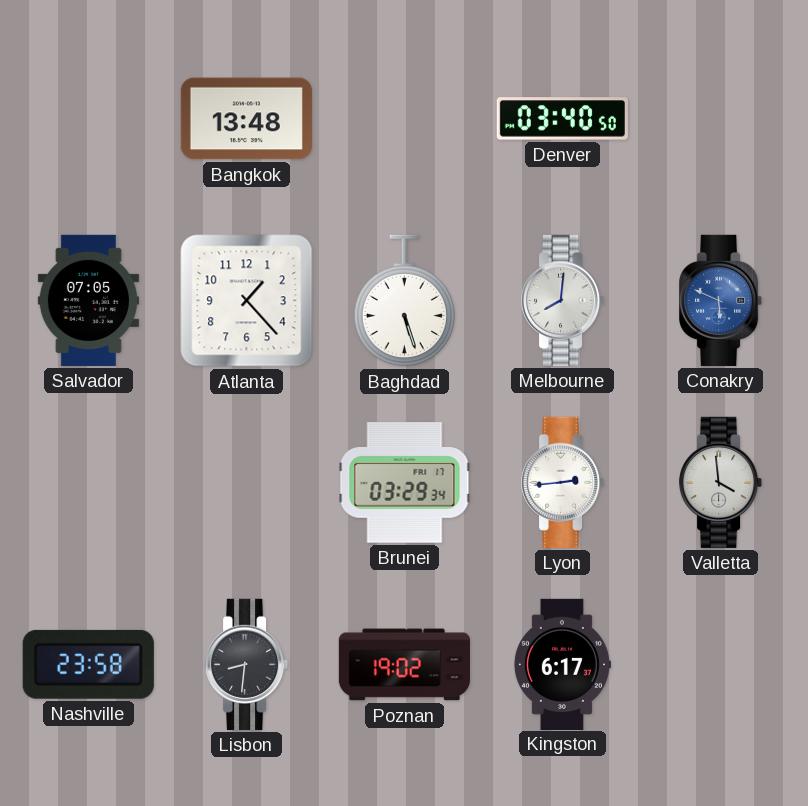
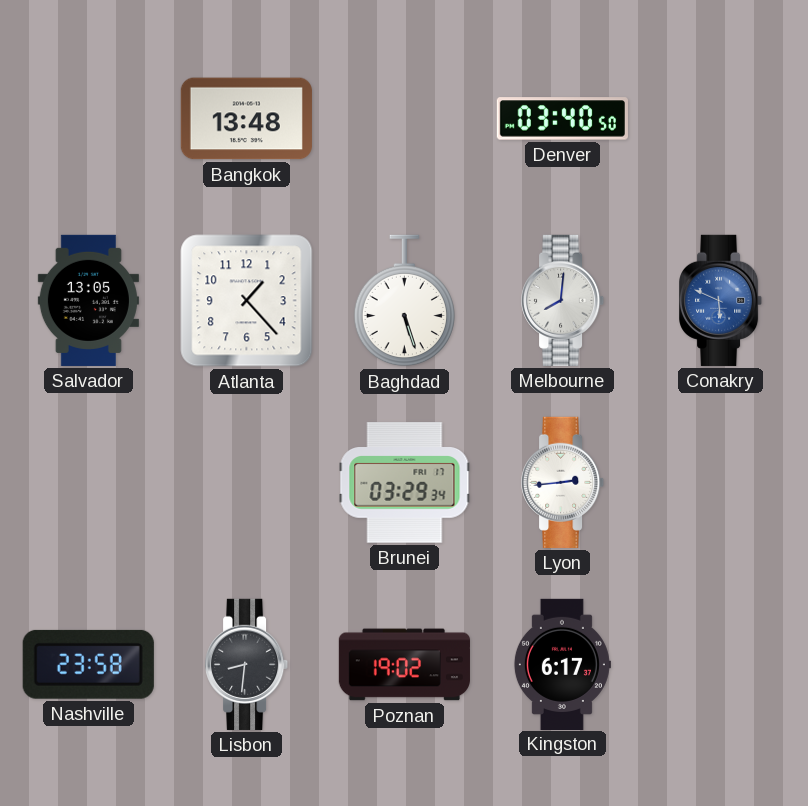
Salvador: 07:05 -> 13:05
Valletta: 3:59 -> none
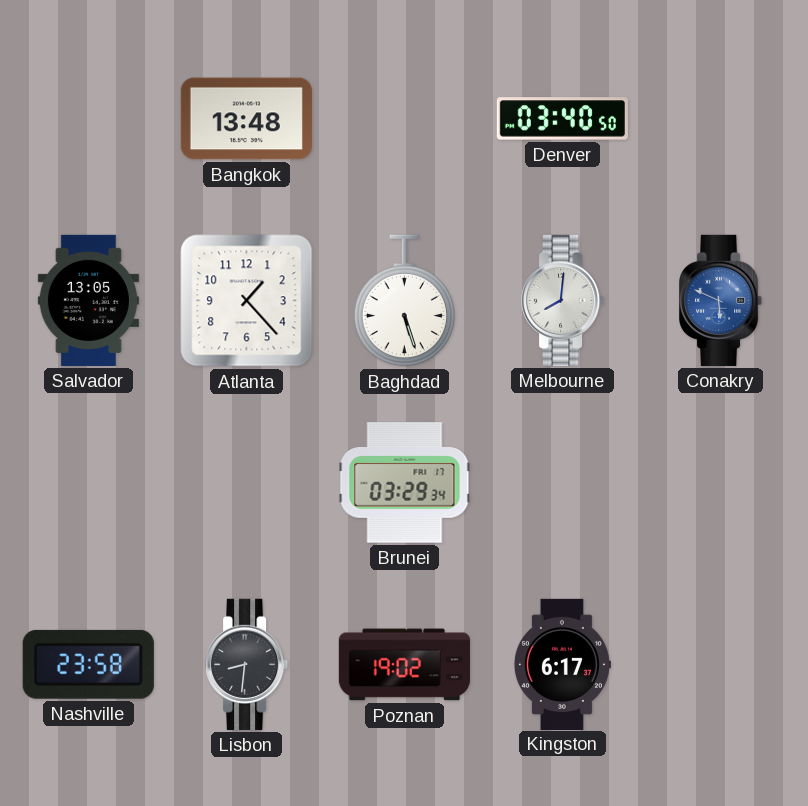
Lyon: 2:44 -> none
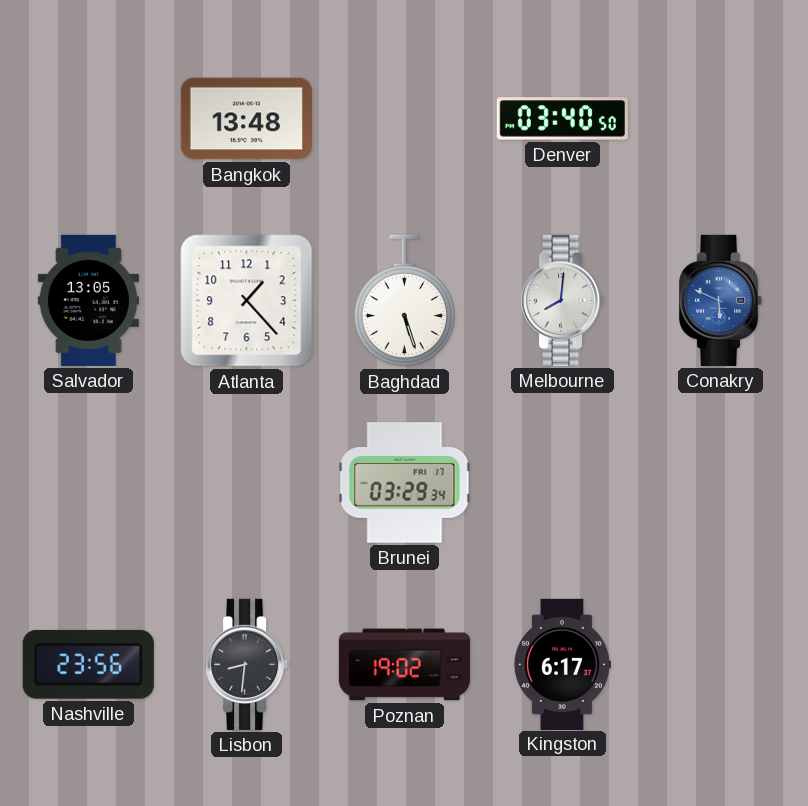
Nashville: 23:58 -> 23:56
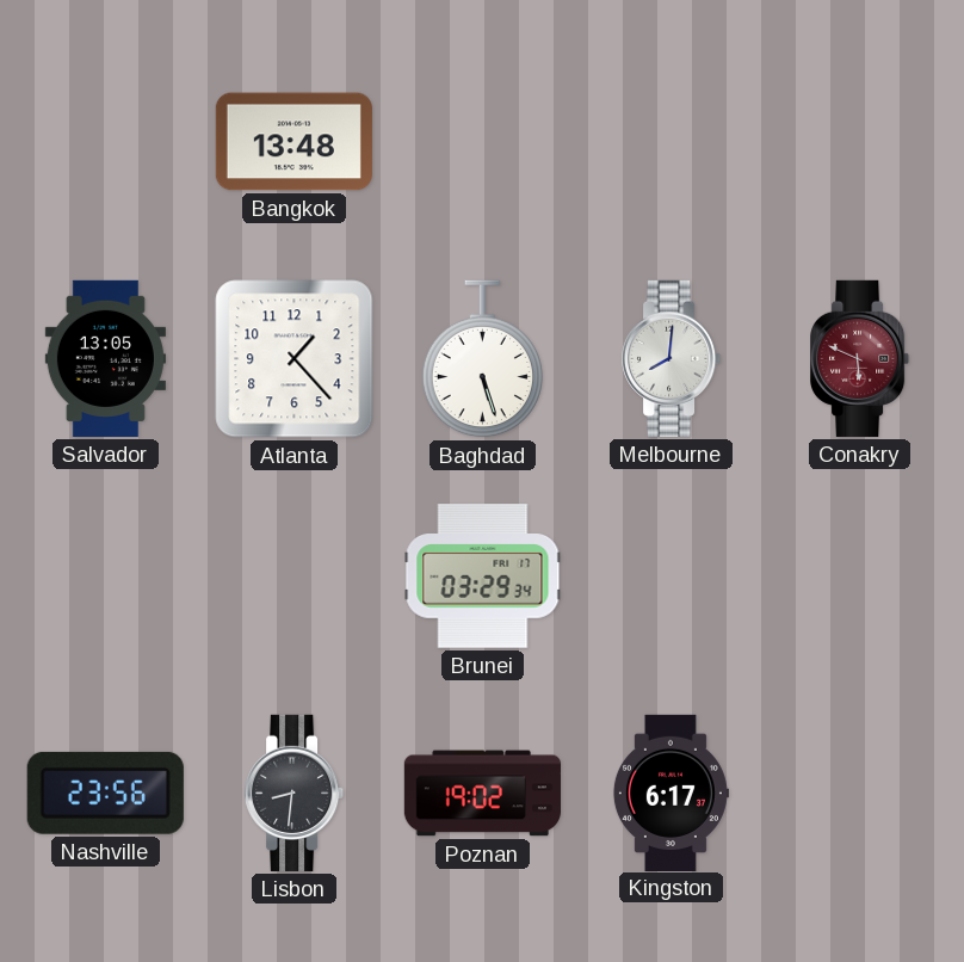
Denver: 03:40 -> none
Conakry dial: blue -> burgundy
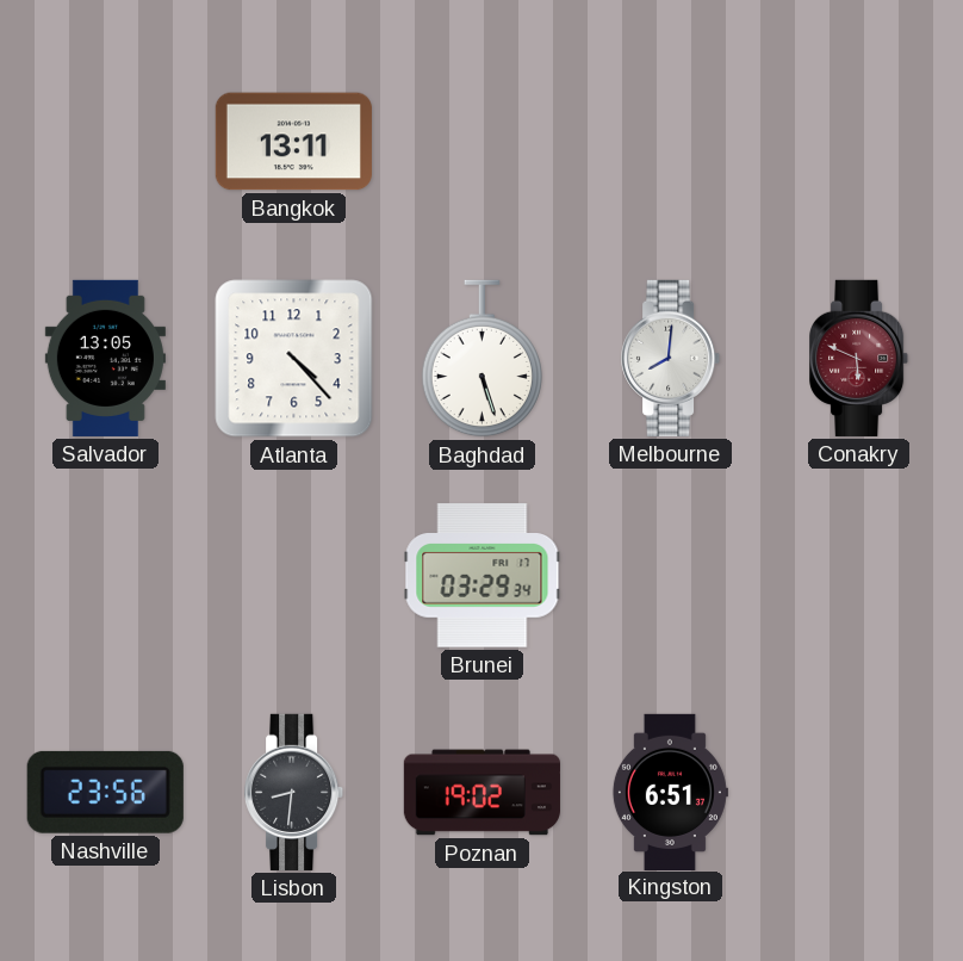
Bangkok: 13:48 -> 13:11
Atlanta: 1:23 -> 4:23
Kingston: 6:17 -> 6:51
